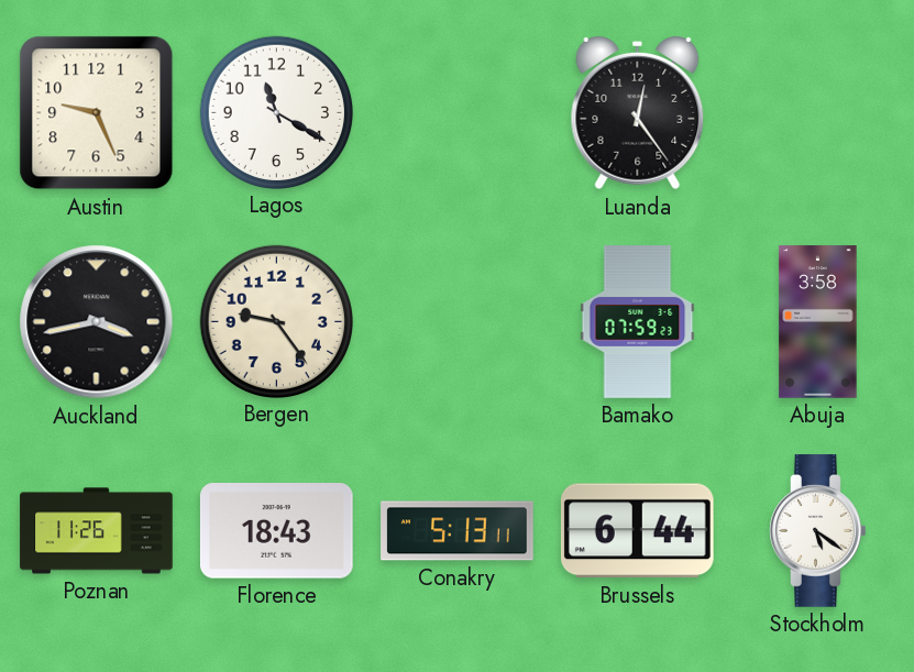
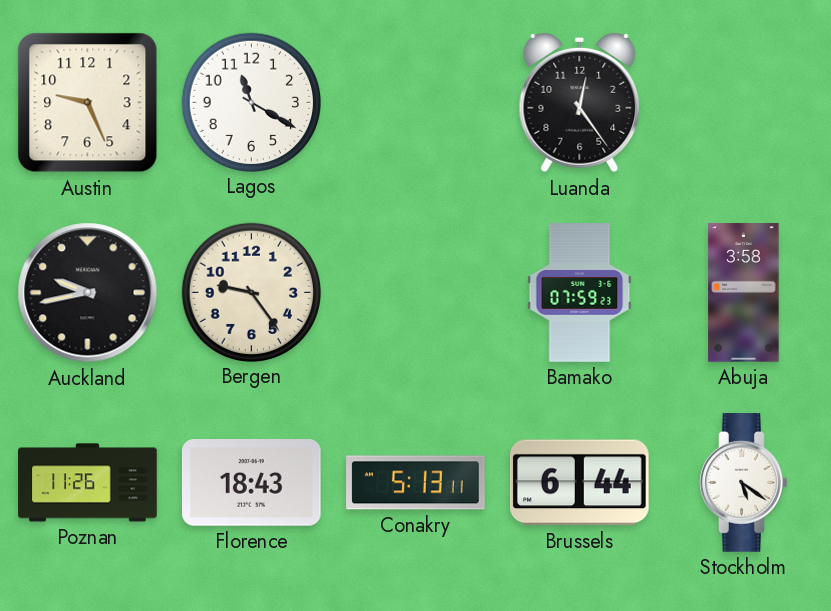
Auckland: 3:43 -> 9:43
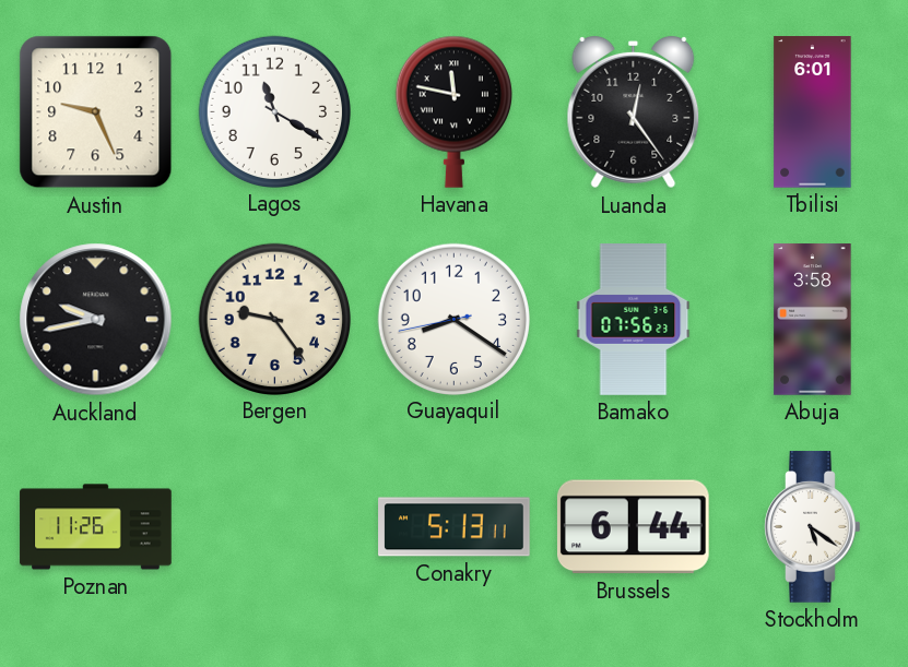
Havana: none -> 11:47
Tbilisi: none -> 6:01
Guayaquil: none -> 8:20
Bamako: 07:59 -> 07:56
Florence: 18:43 -> none
